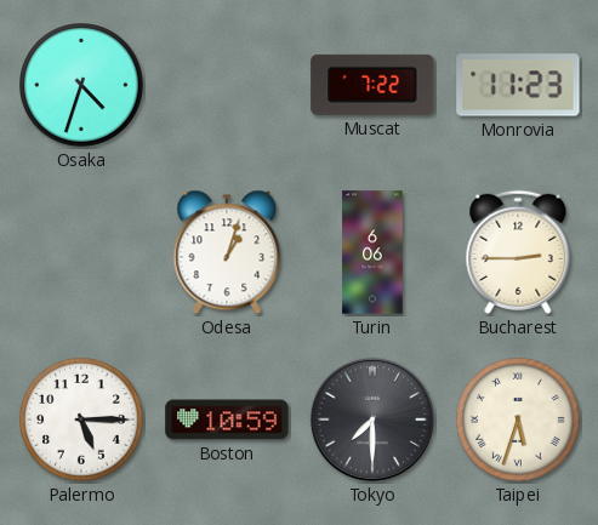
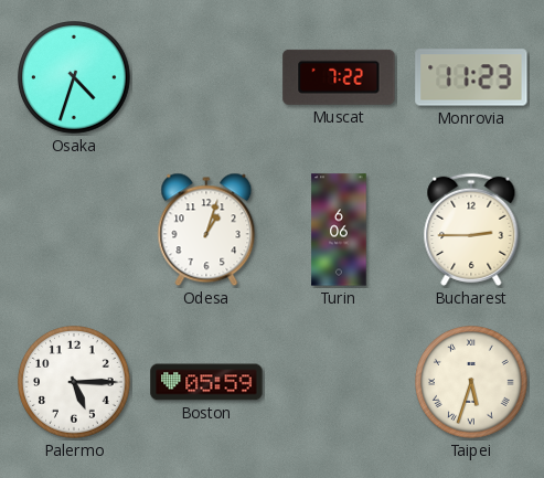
Boston: 10:59 -> 05:59
Tokyo: 7:30 -> none
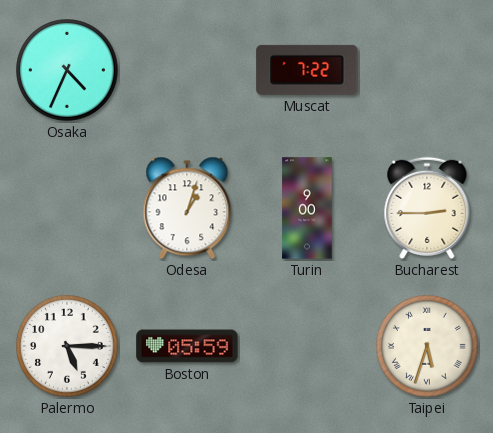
Osaka: 4:33 -> 4:34
Monrovia: 11:23 -> none
Turin: 6:06 -> 9:00
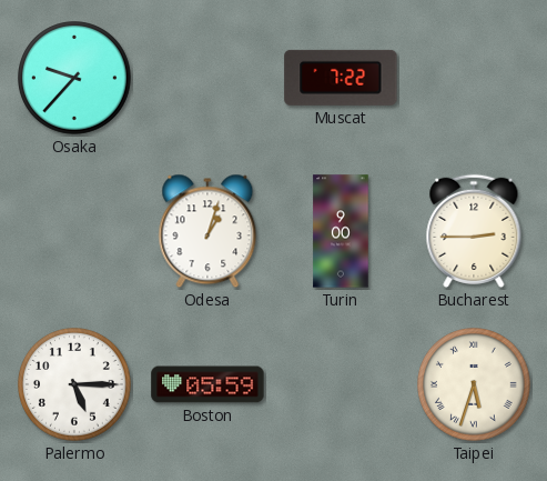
Osaka: 4:34 -> 9:37
